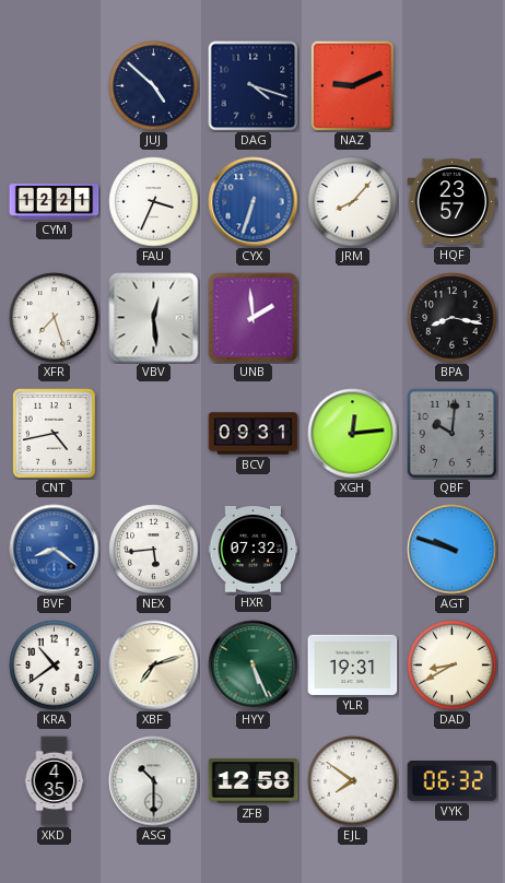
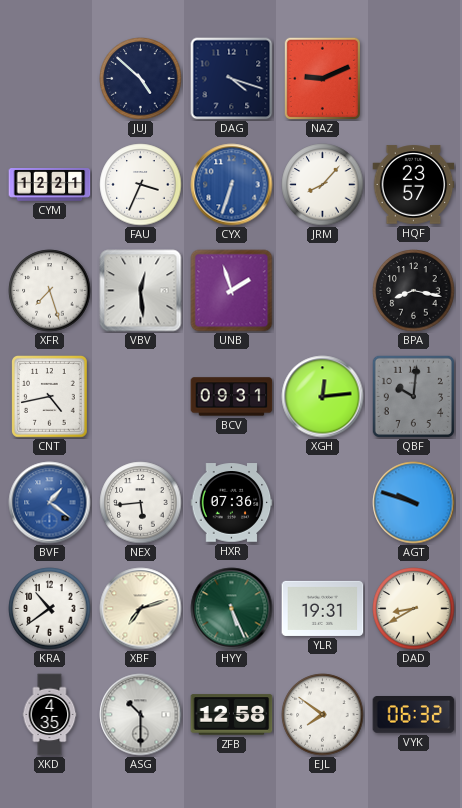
UNB: 1:59 -> 1:57
BVF: 8:21 -> 1:21
HXR: 07:32 -> 07:36
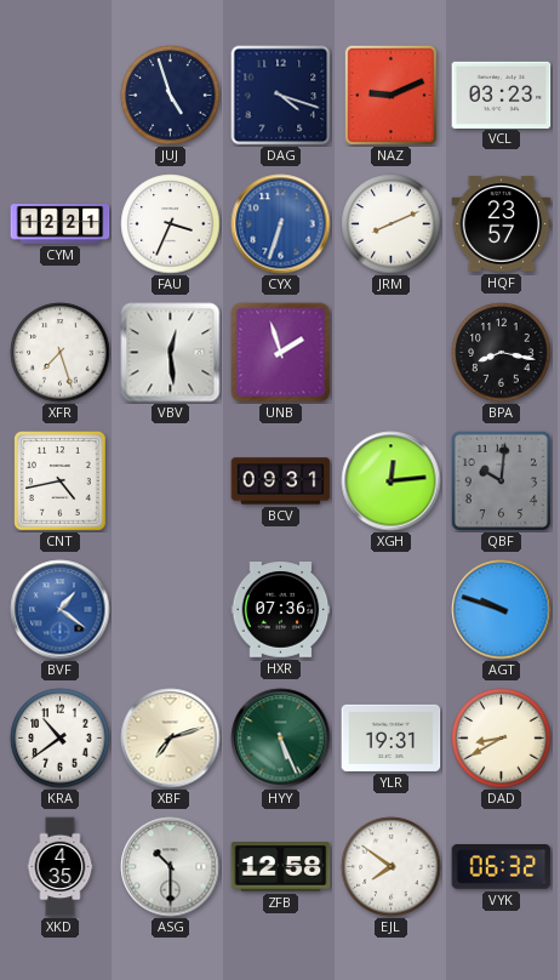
JUJ: 4:52 -> 4:57
VCL: none -> 03:23
JRM: 8:07 -> 8:11
NEX: 5:44 -> none
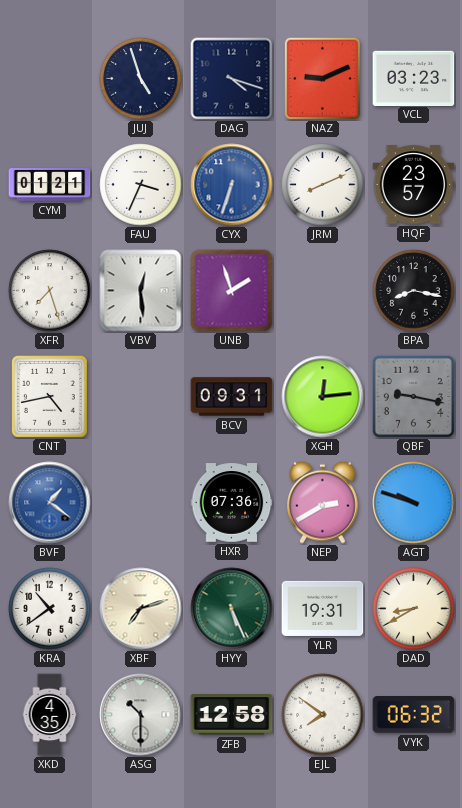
CYM: 12:21 -> 01:21
QBF: 10:01 -> 9:17
NEP: none -> 2:40
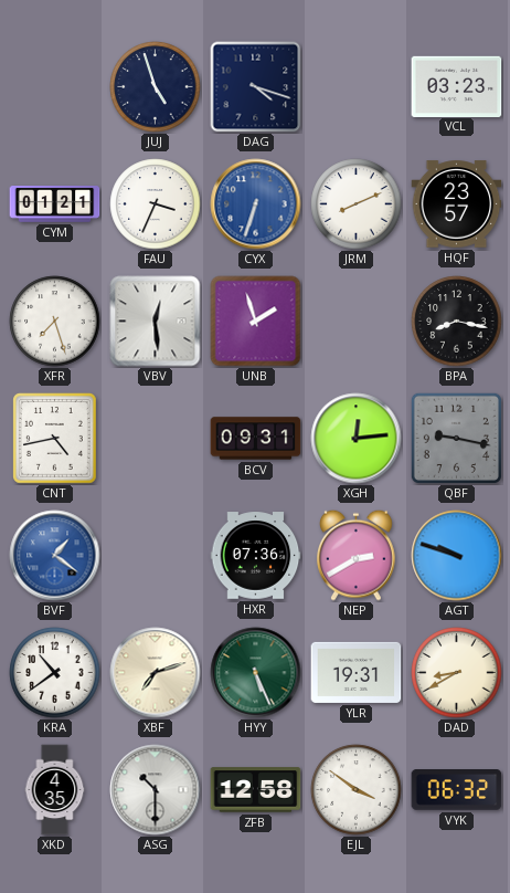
NAZ: 9:11 -> none
EJL: 7:51 -> 3:51
